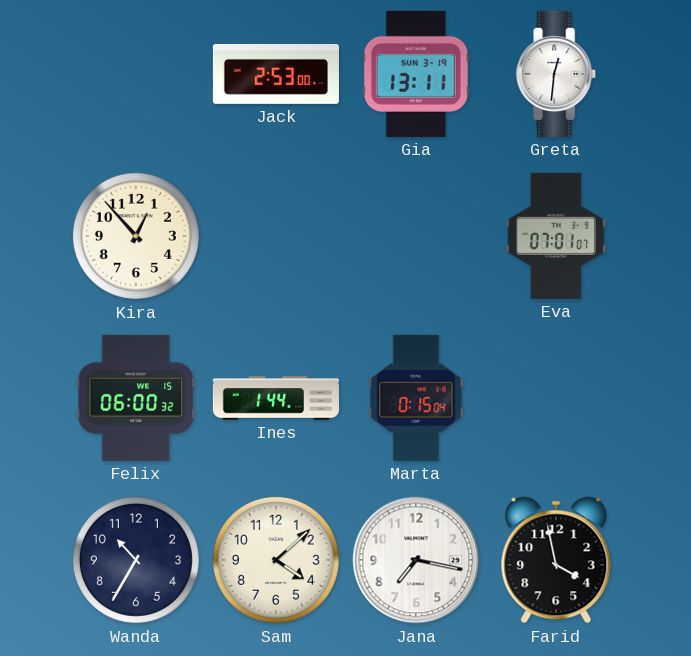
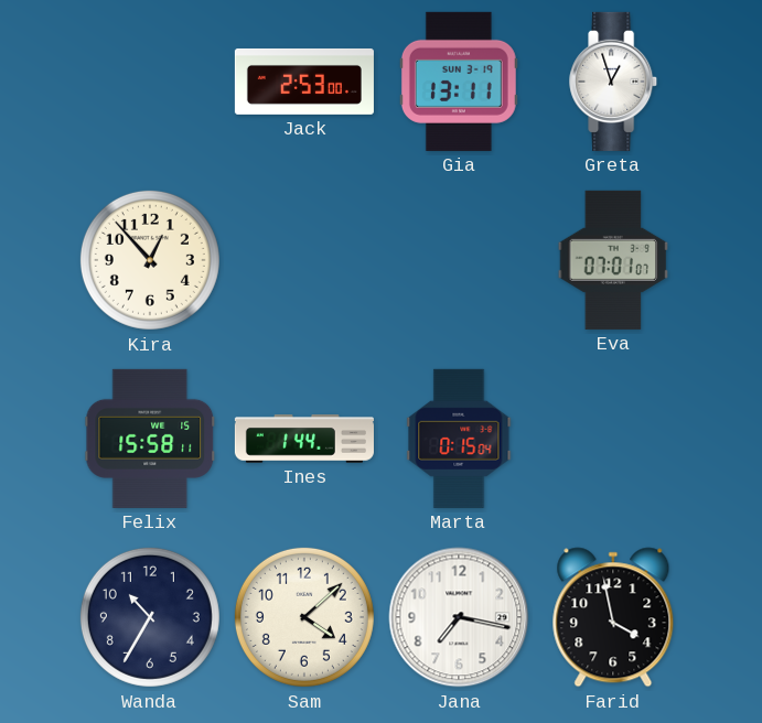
Greta: 12:31 -> 12:57
Felix: 06:00 -> 15:58
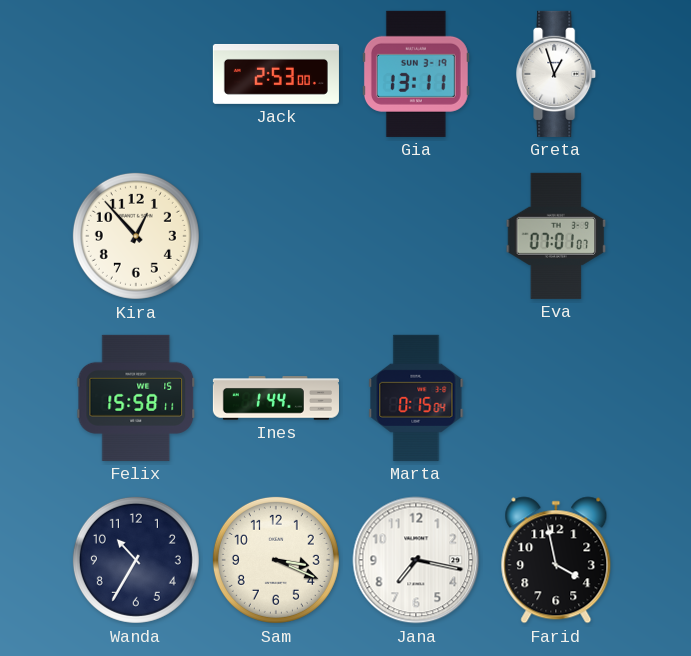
Sam: 4:08 -> 3:19
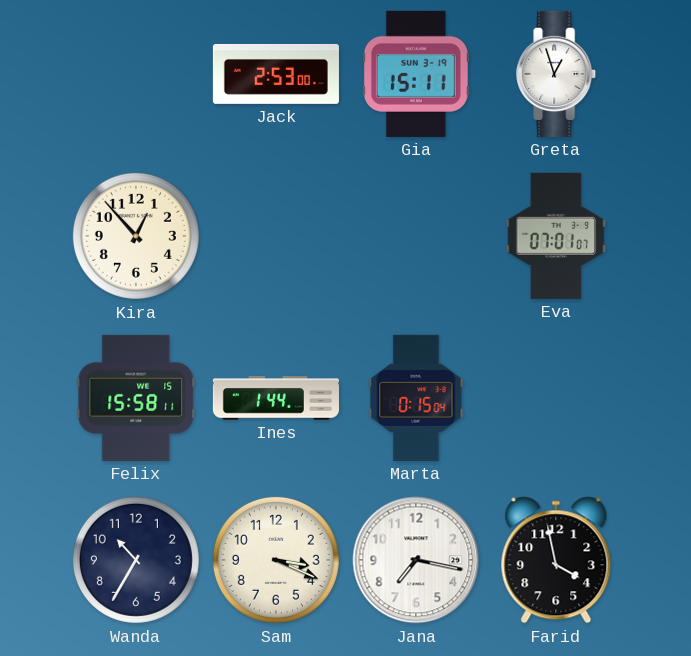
Gia: 13:11 -> 15:11
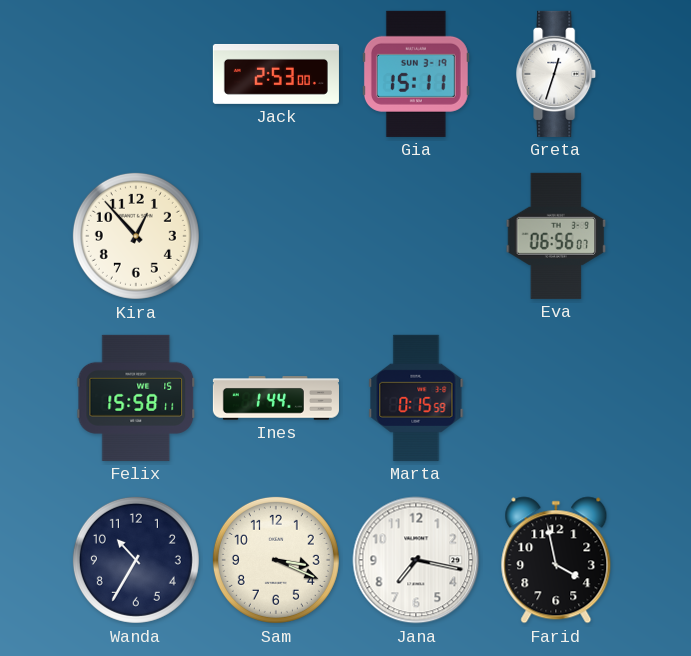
Greta: 12:57 -> 12:33
Eva: 07:01 -> 06:56
Marta: 0:15:04 -> 0:15:59
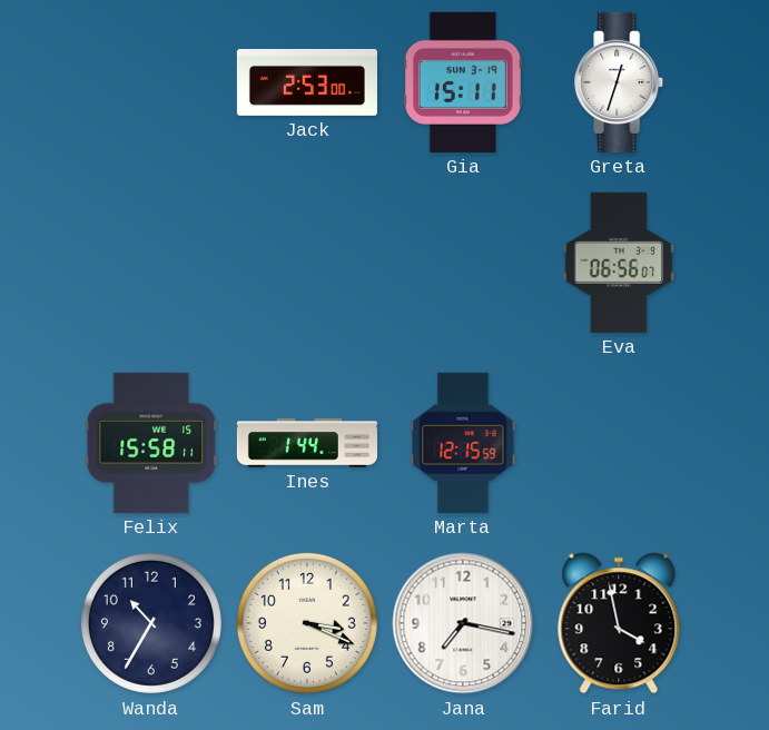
Kira: 12:53 -> none
Marta: 0:15 -> 12:15
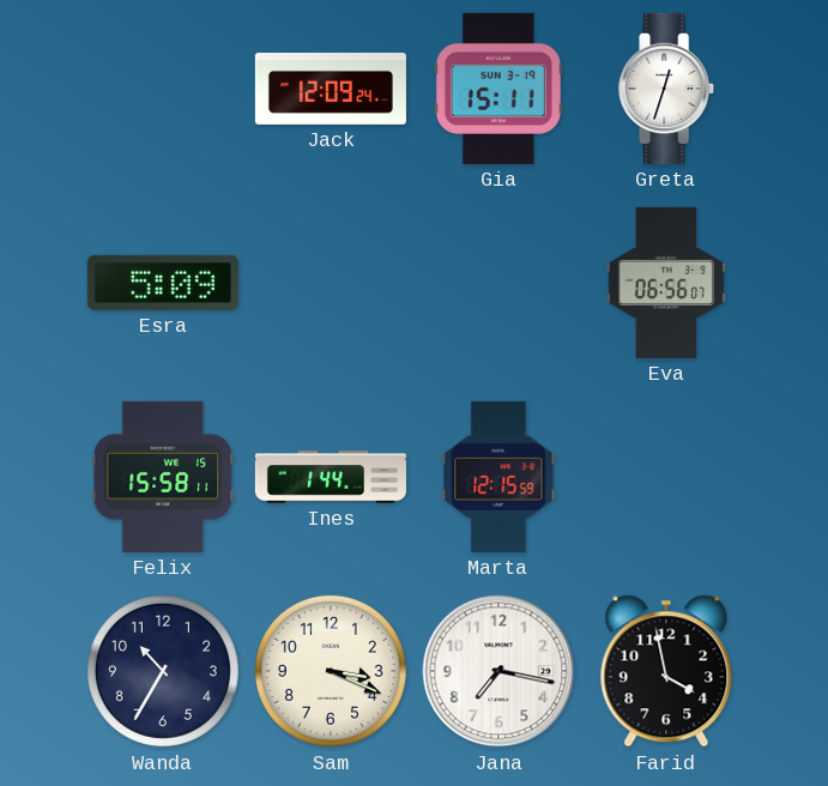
Jack: 2:53 -> 12:09
Esra: none -> 5:09
